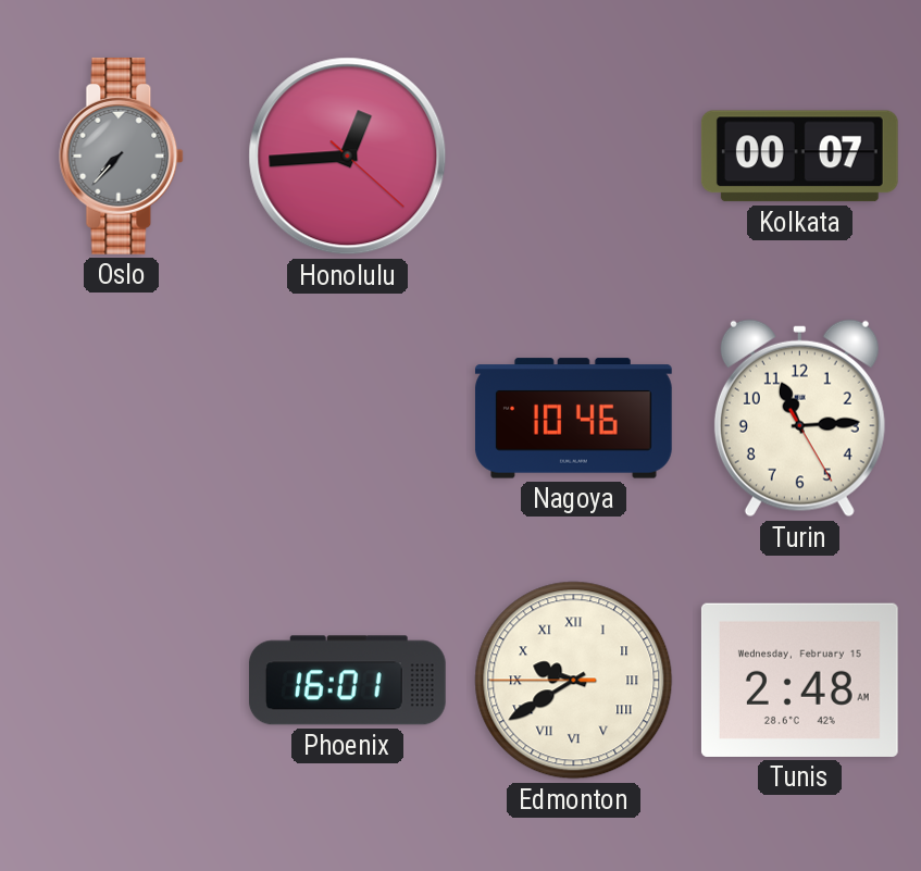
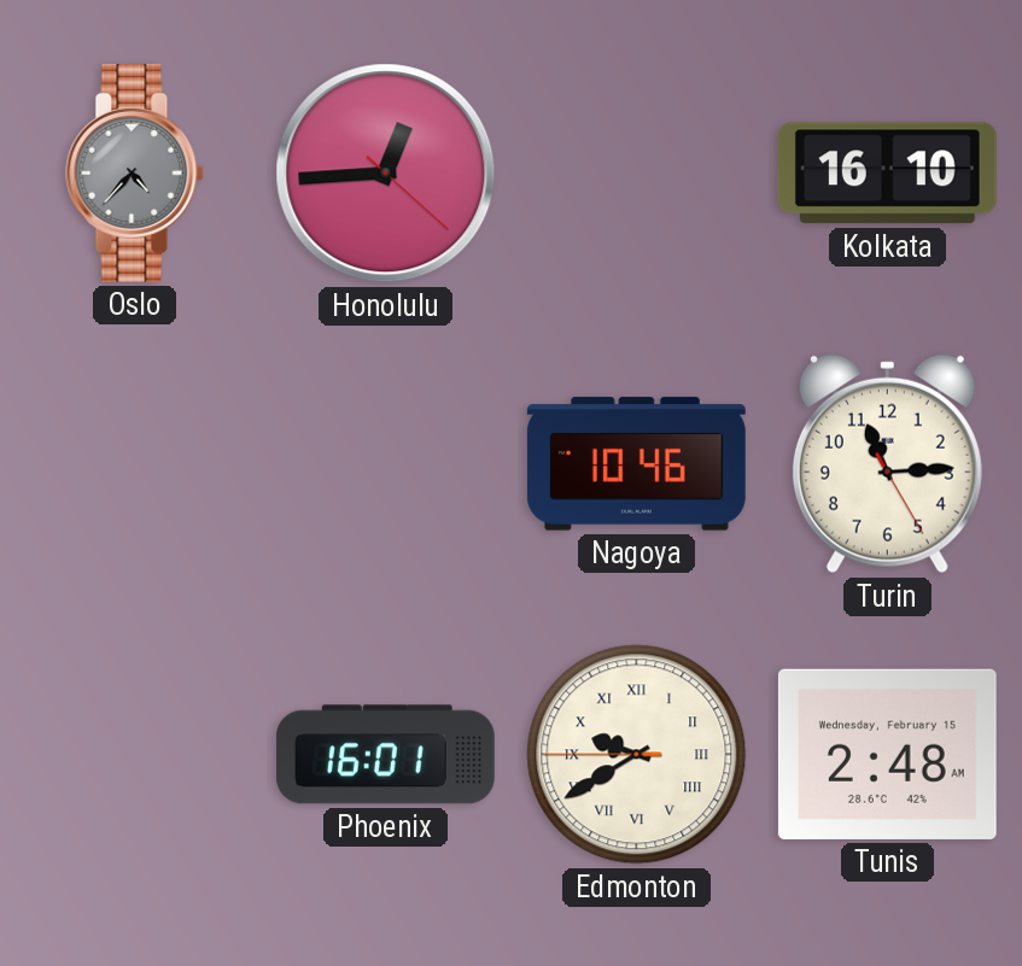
Oslo: 7:37 -> 4:37
Kolkata: 00:07 -> 16:10
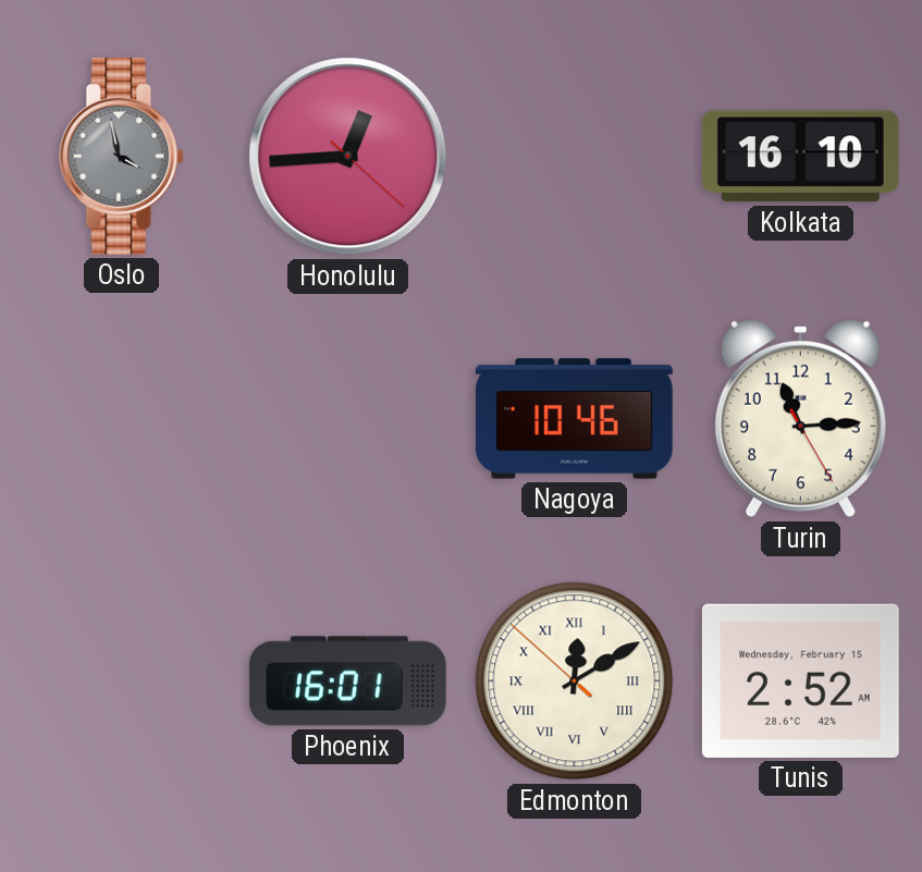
Oslo: 4:37 -> 3:58
Edmonton: 9:39 -> 12:09
Tunis: 2:48 -> 2:52
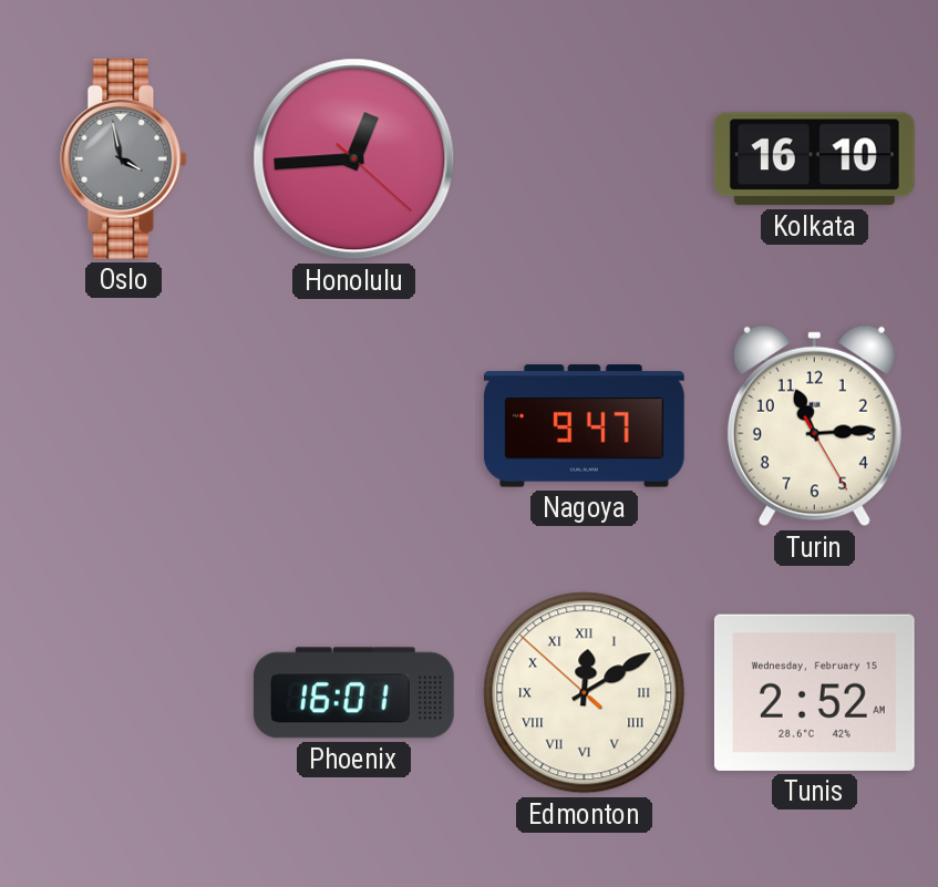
Nagoya: 10:46 -> 9:47
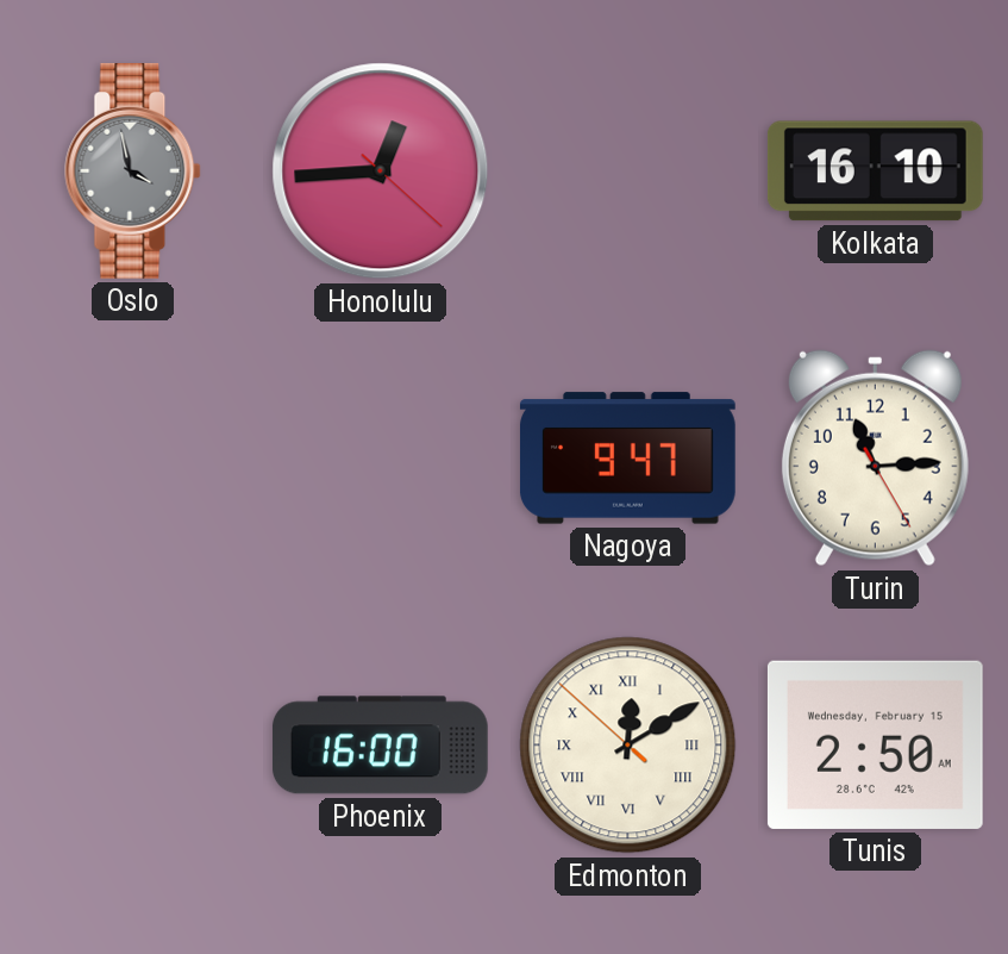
Phoenix: 16:01 -> 16:00
Tunis: 2:52 -> 2:50
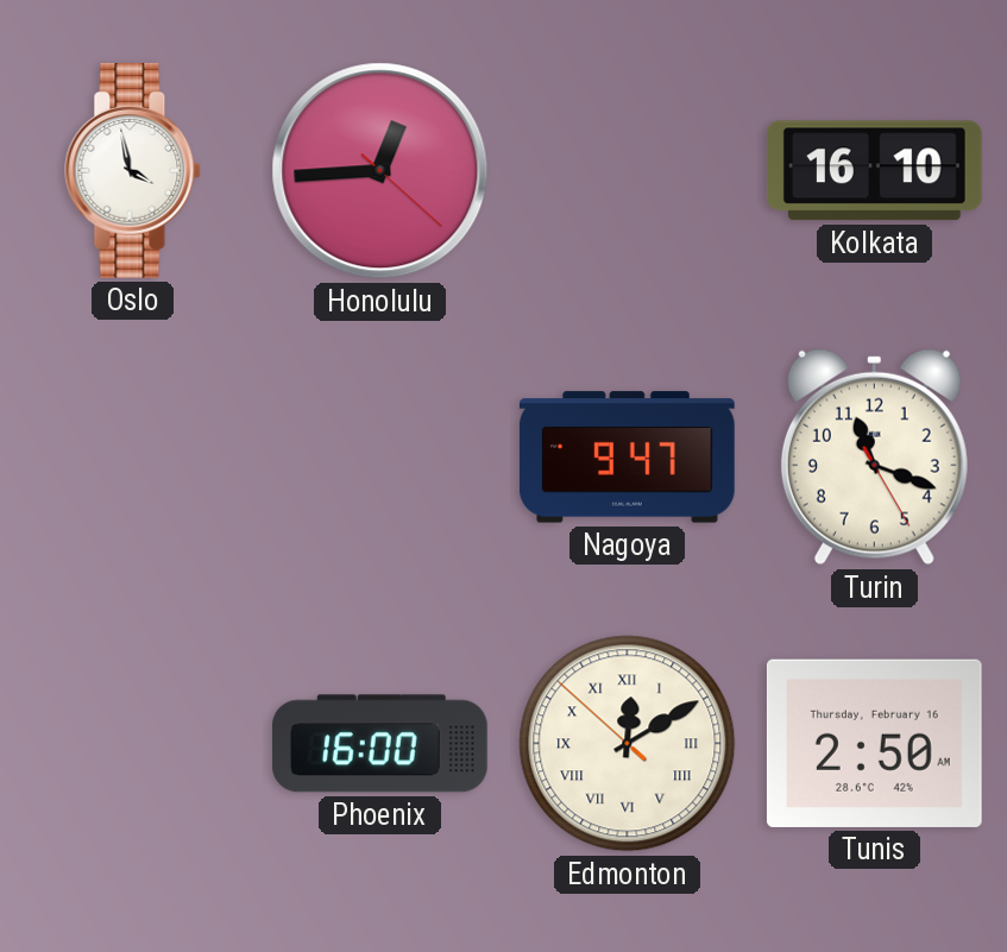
Oslo dial: grey -> white
Turin: 11:14 -> 11:18
Tunis date: Wednesday, February 15 -> Thursday, February 16
